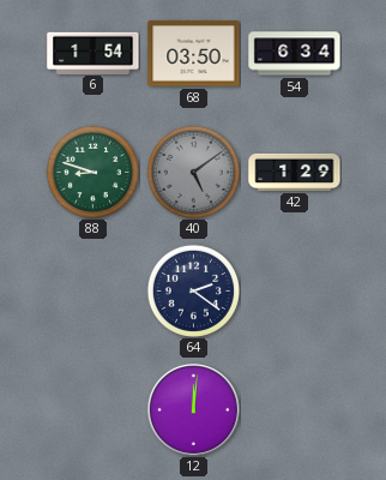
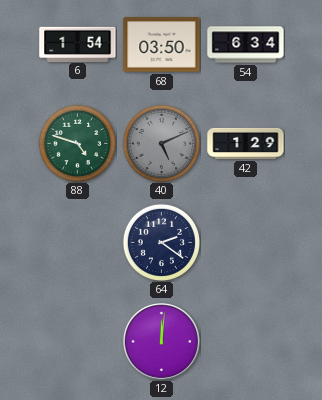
88: 8:48 -> 4:48
40: 5:09 -> 5:11
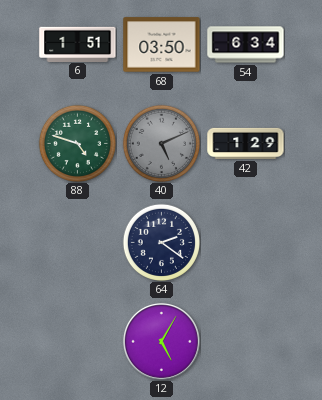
6: 1:54 -> 1:51
12: 12:01 -> 5:05
